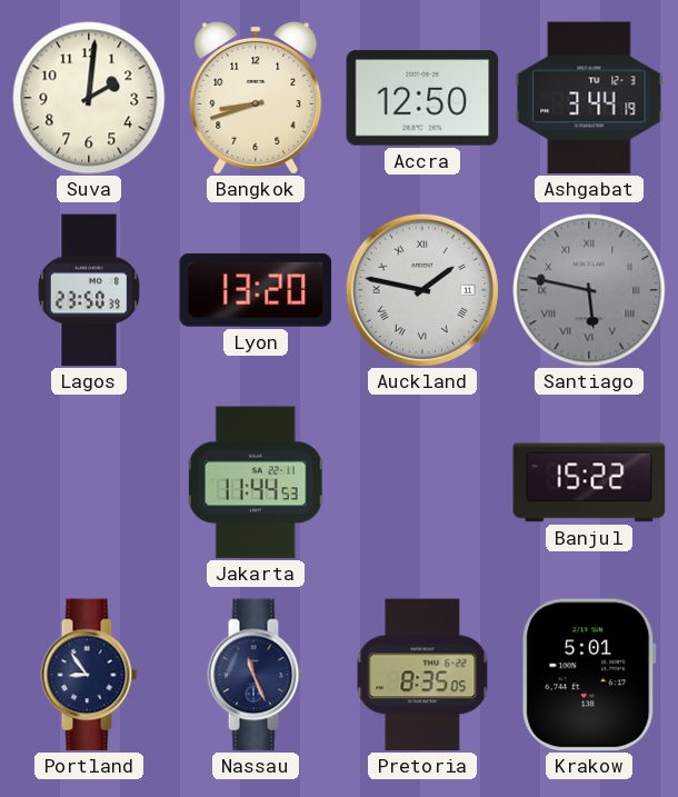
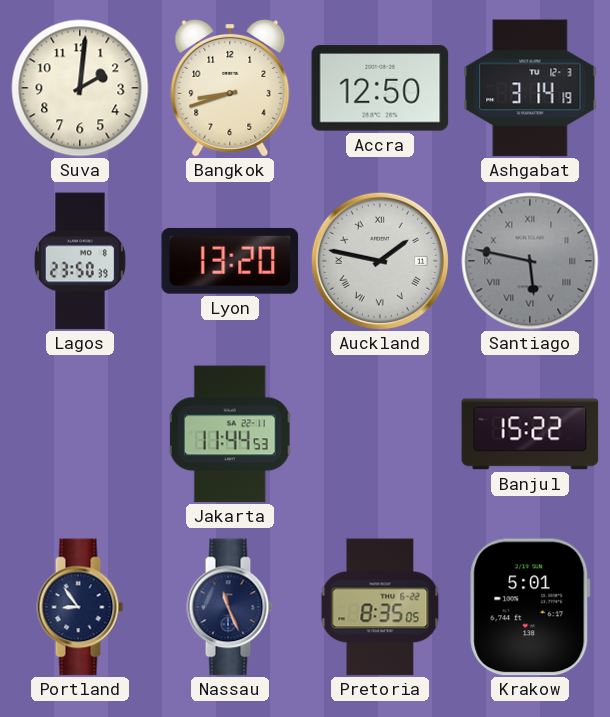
Ashgabat: 3:44 -> 3:14
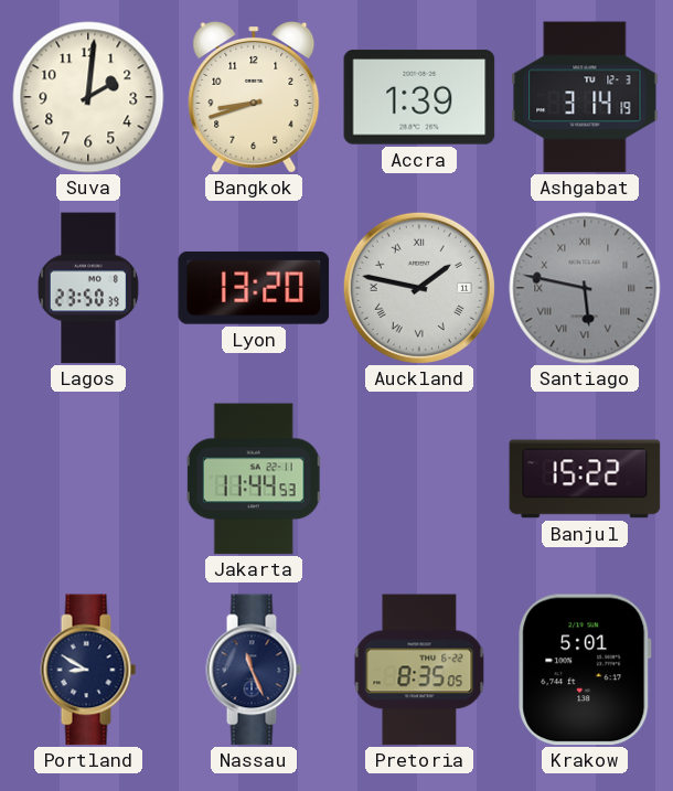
Accra: 12:50 -> 1:39
Portland: 8:54 -> 8:50
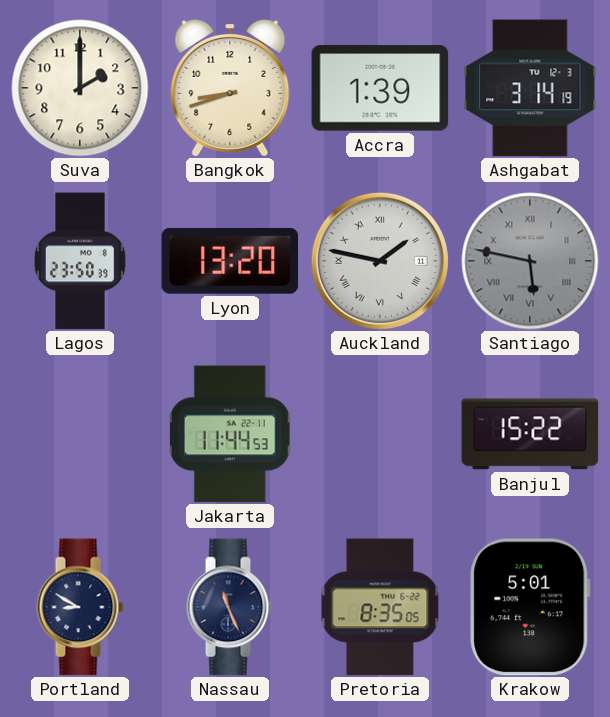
Suva: 2:01 -> 2:00
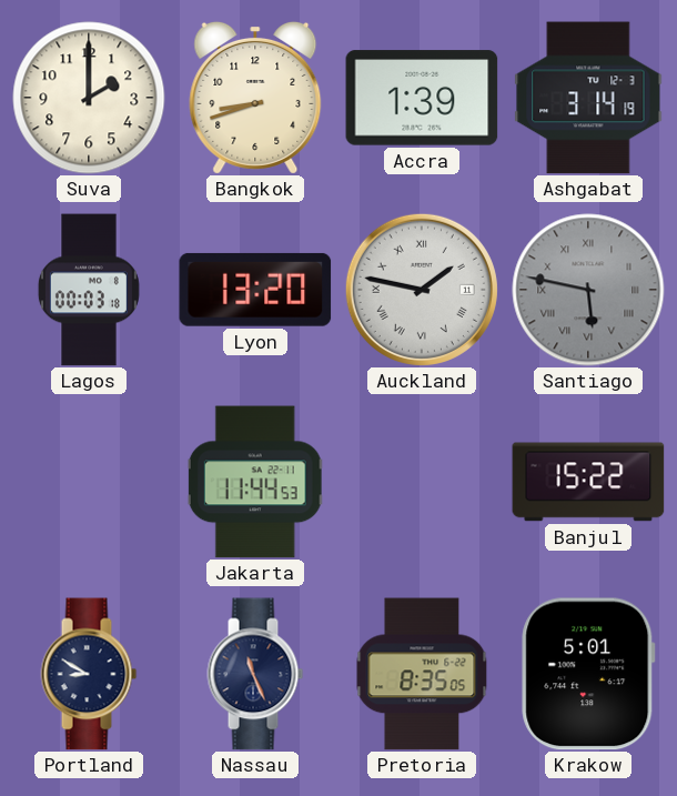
Lagos: 23:50 -> 00:03
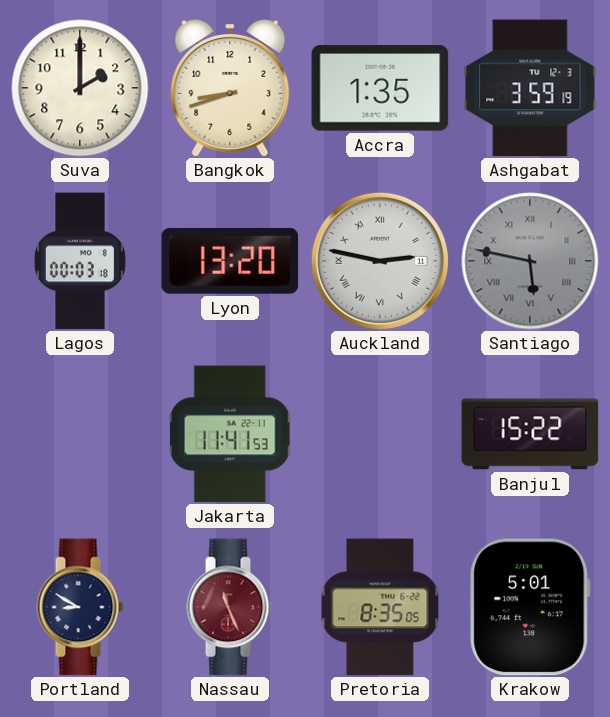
Accra: 1:39 -> 1:35
Ashgabat: 3:14 -> 3:59
Auckland: 1:47 -> 2:47
Jakarta: 11:44 -> 11:41
Nassau dial: navy -> burgundy
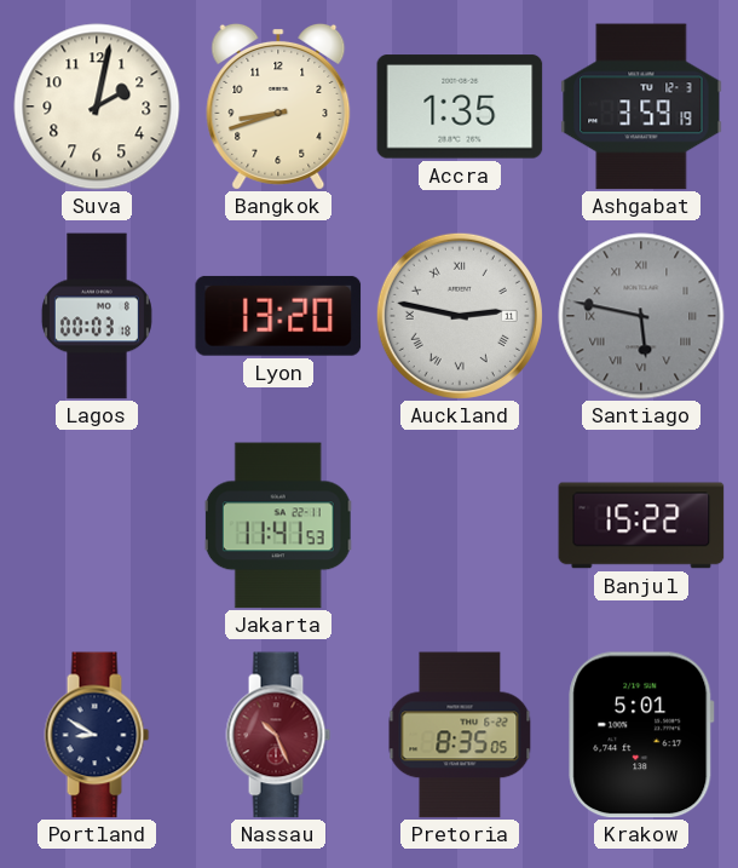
Suva: 2:00 -> 2:02
Nassau: 11:26 -> 10:26
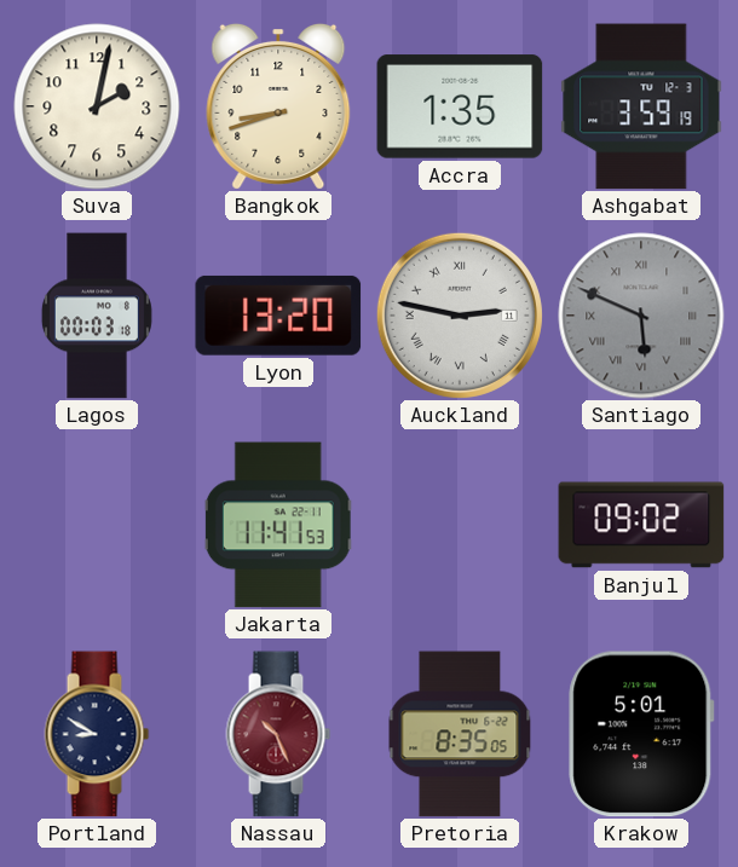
Santiago: 5:47 -> 5:49
Banjul: 15:22 -> 09:02
